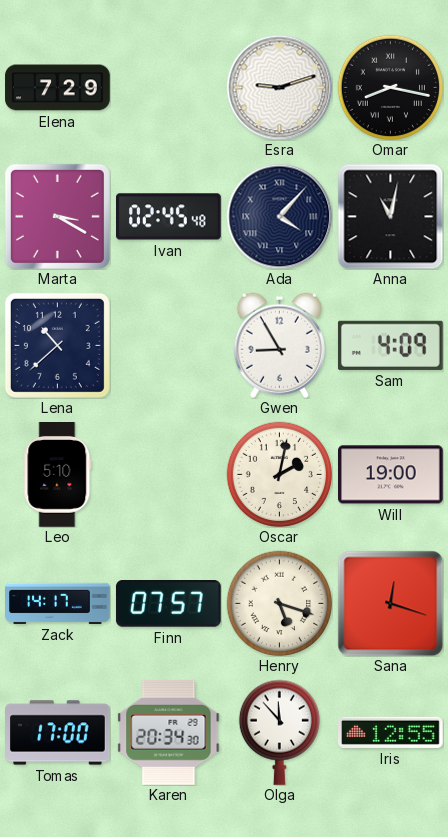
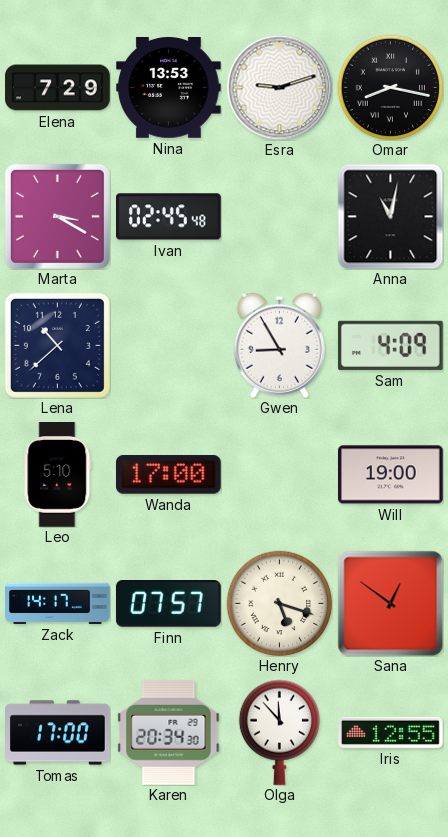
Nina: none -> 13:53
Ada: 4:07 -> none
Wanda: none -> 17:00
Oscar: 2:02 -> none
Sana: 12:18 -> 12:51
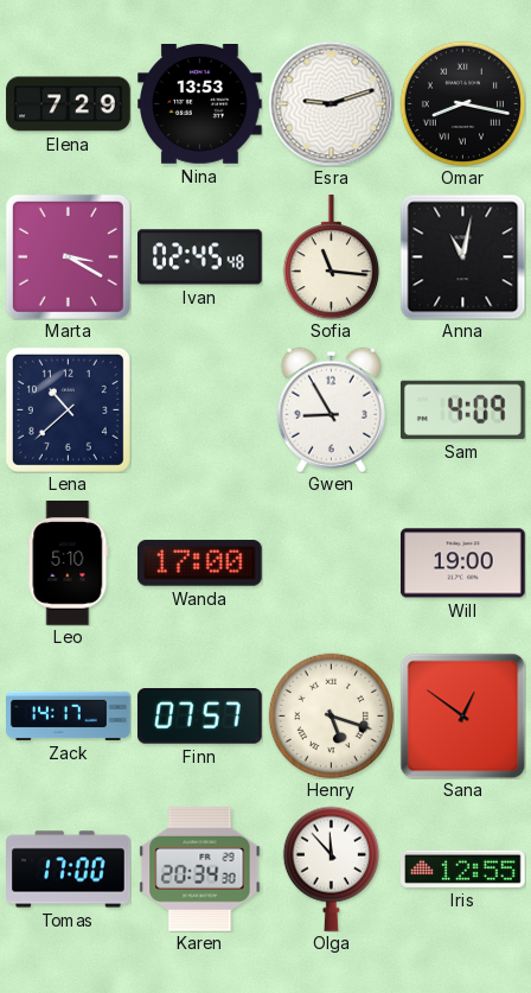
Sofia: none -> 11:16
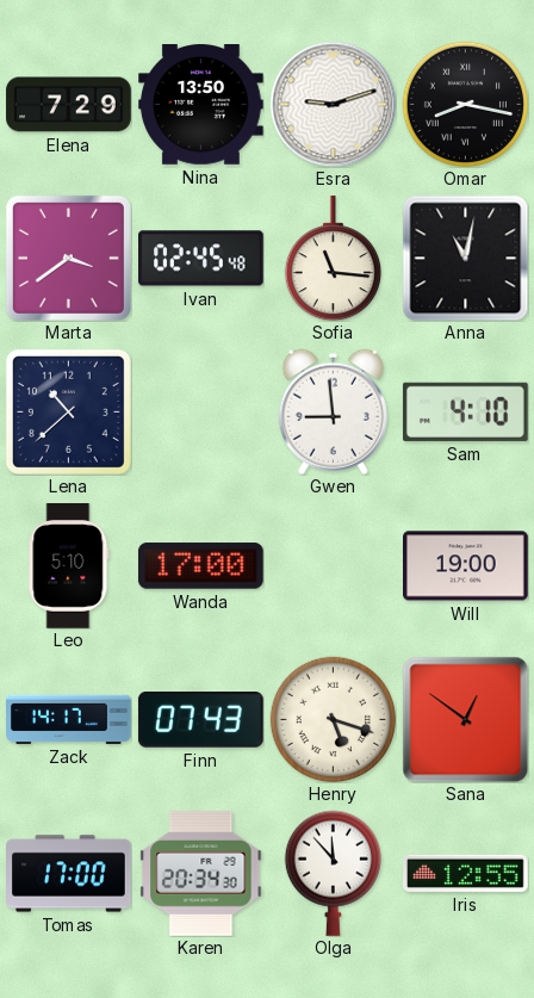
Nina: 13:53 -> 13:50
Marta: 3:20 -> 3:39
Gwen: 8:55 -> 8:59
Sam: 4:09 -> 4:10
Finn: 07:57 -> 07:43
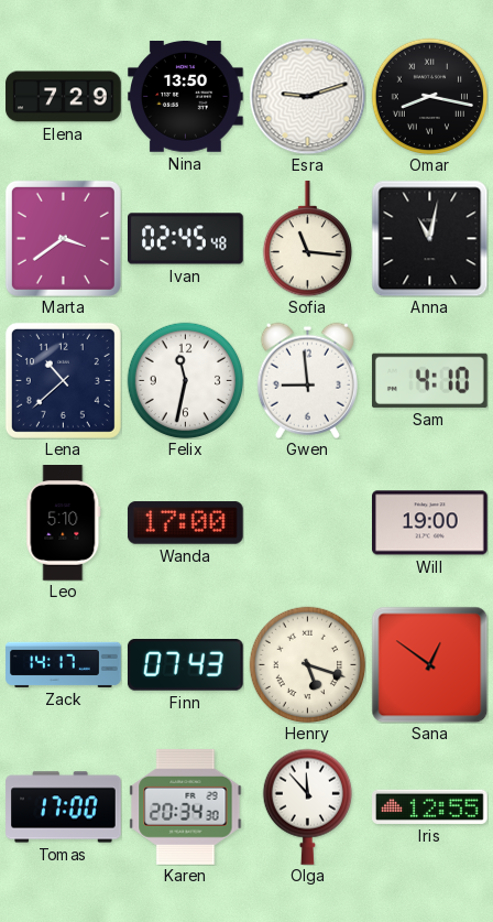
Felix: none -> 11:32
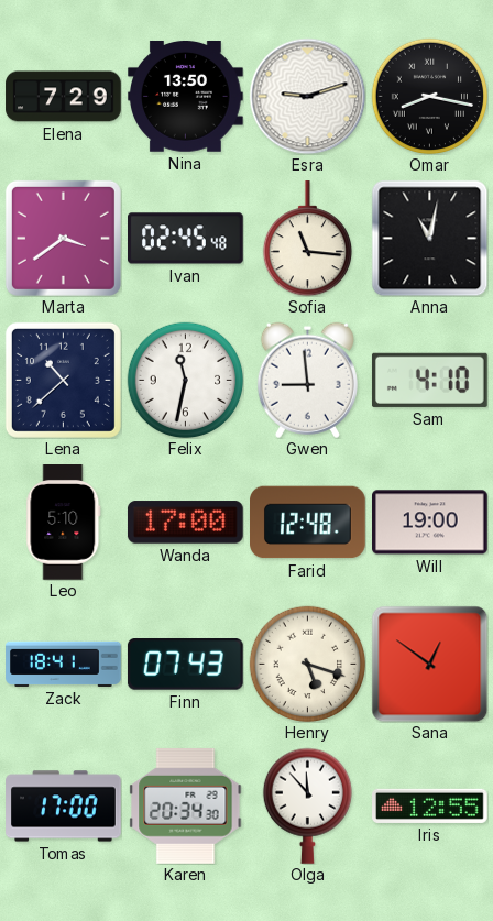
Farid: none -> 12:48
Zack: 14:17 -> 18:41
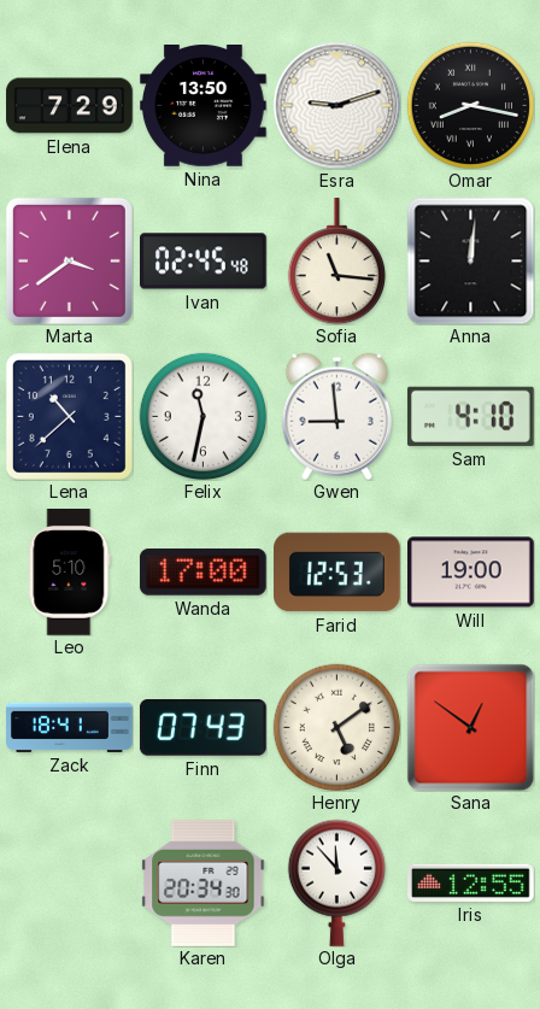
Anna: 11:02 -> 12:01
Farid: 12:48 -> 12:53
Henry: 5:18 -> 5:09
Tomas: 17:00 -> none
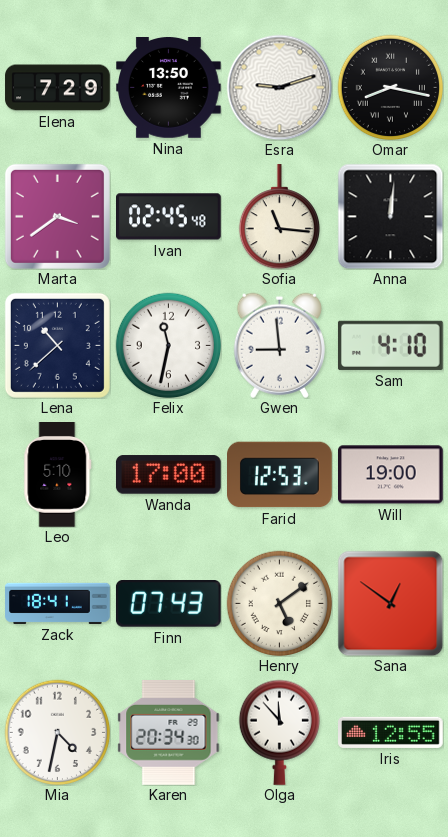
Mia: none -> 4:32
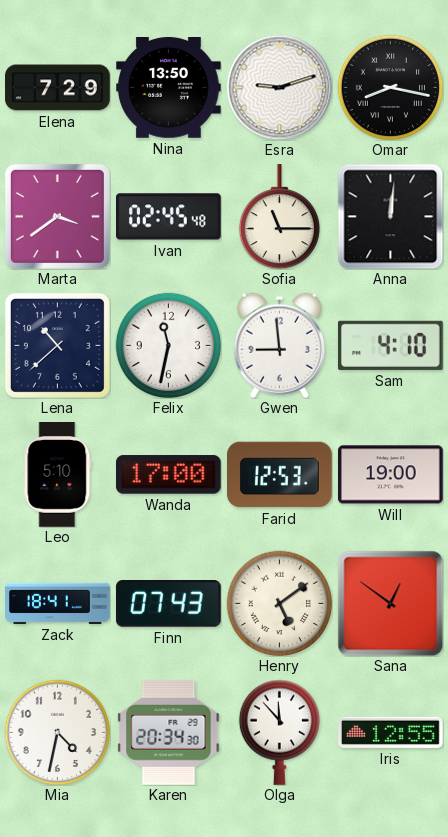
Sofia: 11:16 -> 11:15
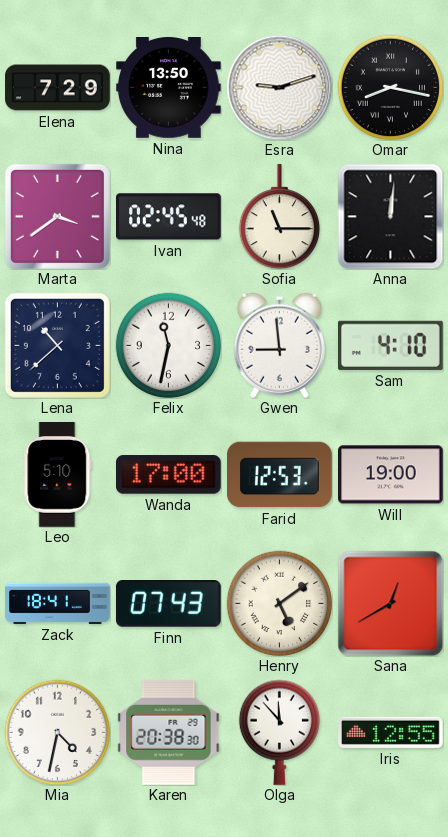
Sana: 12:51 -> 12:40
Karen: 20:34 -> 20:38
